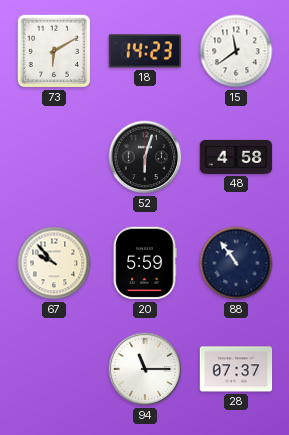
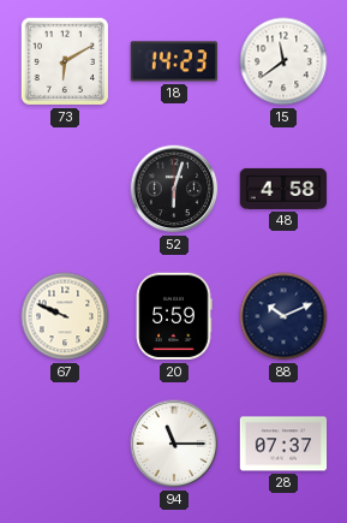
67: 9:53 -> 9:49
88: 10:54 -> 10:11
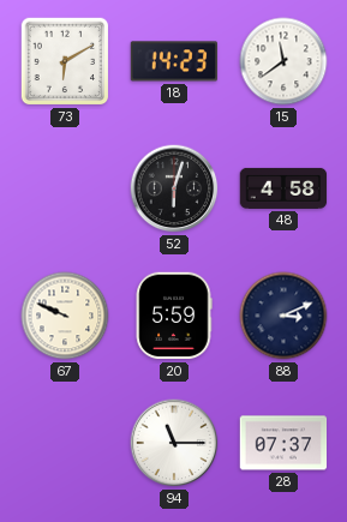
88: 10:11 -> 3:11
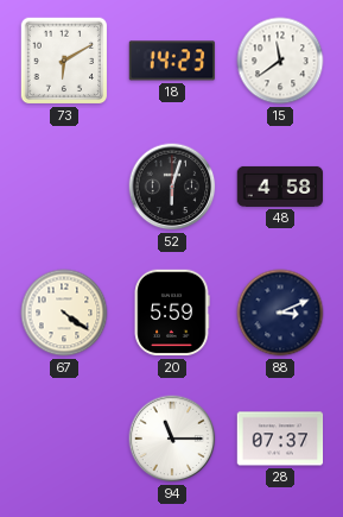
67: 9:49 -> 4:21
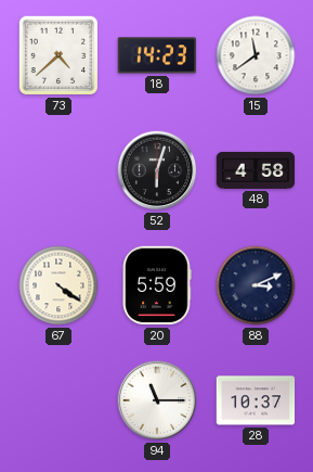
73: 6:10 -> 4:38
28: 07:37 -> 10:37
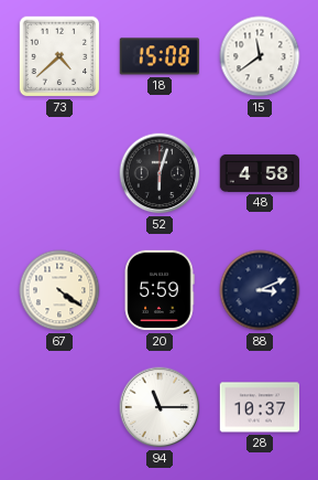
18: 14:23 -> 15:08
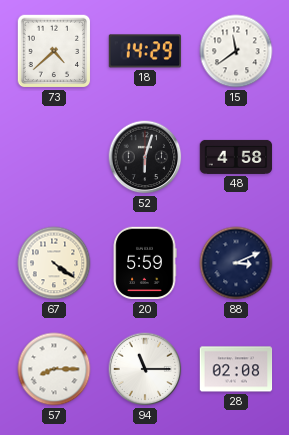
18: 15:08 -> 14:29
57: none -> 8:15
28: 10:37 -> 02:08
